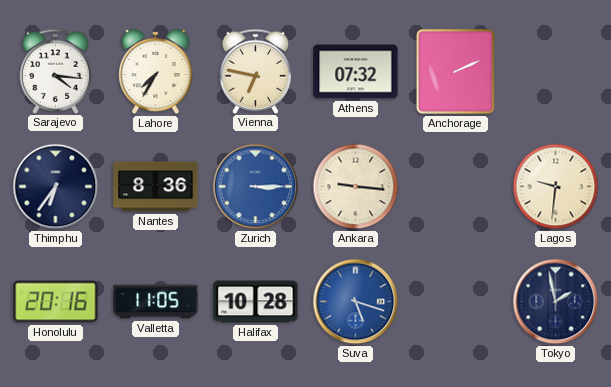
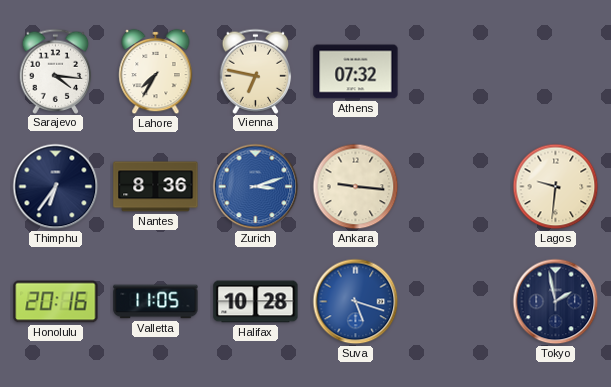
Anchorage: 2:11 -> none
Zurich: 3:15 -> 3:12
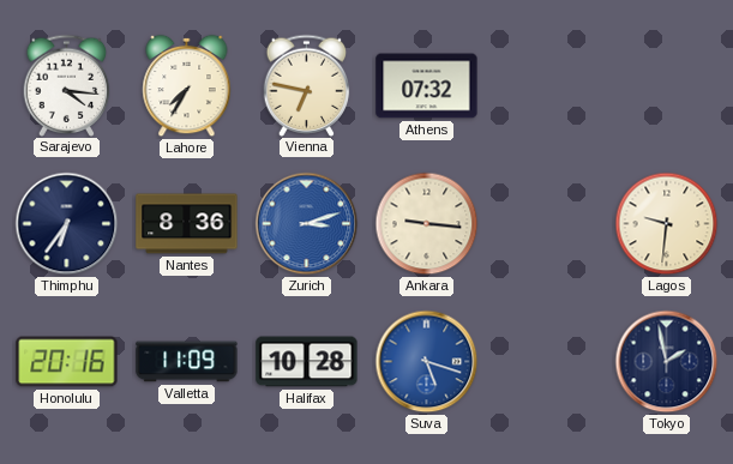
Valletta: 11:05 -> 11:09
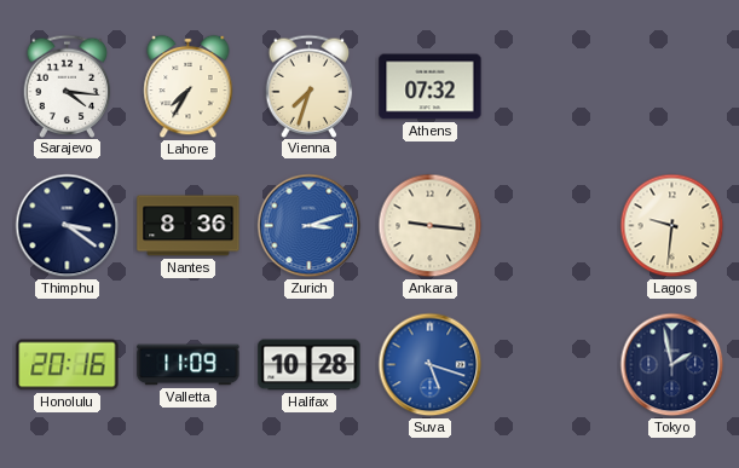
Vienna: 6:47 -> 7:33
Thimphu: 6:36 -> 3:21
